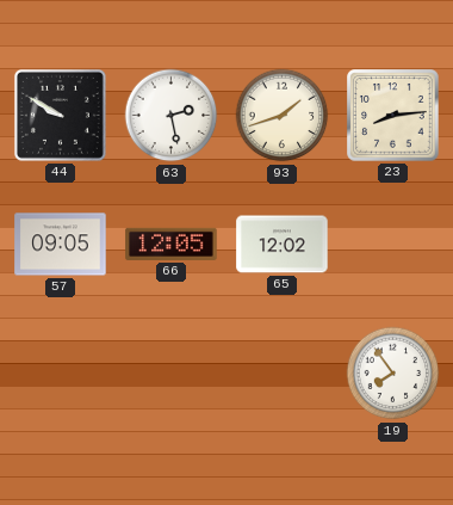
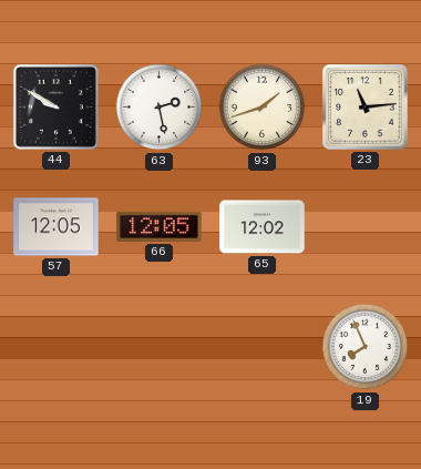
23: 8:14 -> 11:14
57: 09:05 -> 12:05
19: 7:54 -> 7:56
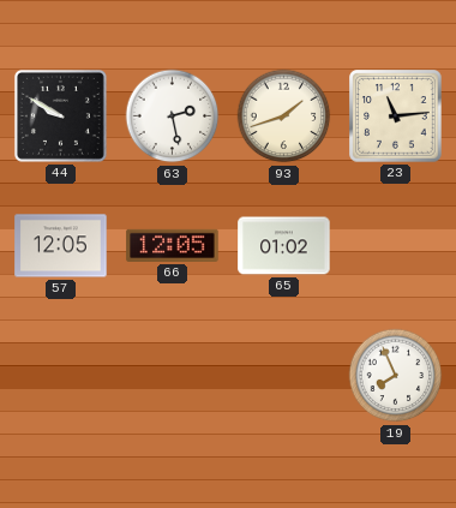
65: 12:02 -> 01:02
